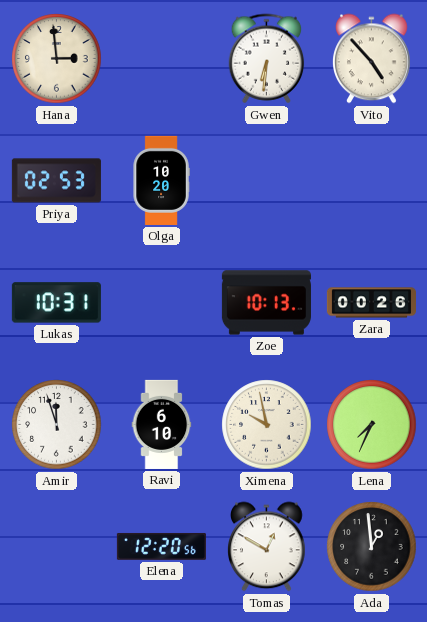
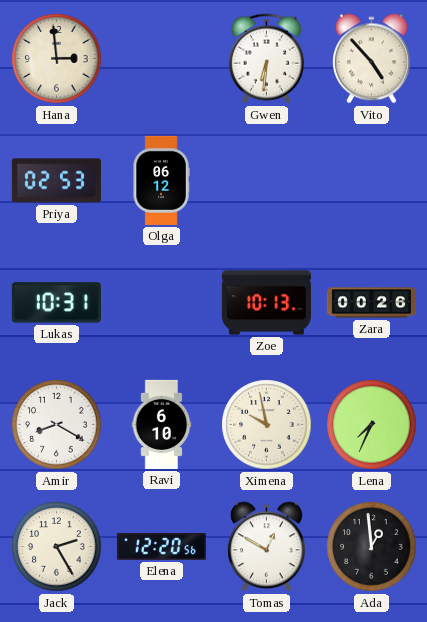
Olga: 10:20 -> 06:12
Amir: 11:57 -> 8:20
Jack: none -> 2:25
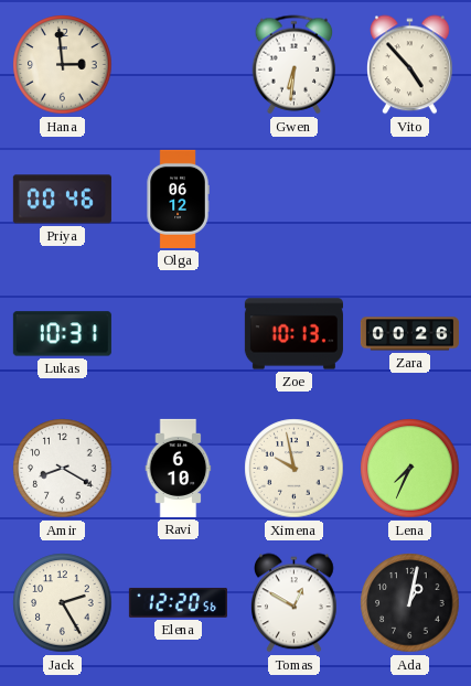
Priya: 02:53 -> 00:46
Ada: 12:59 -> 1:02
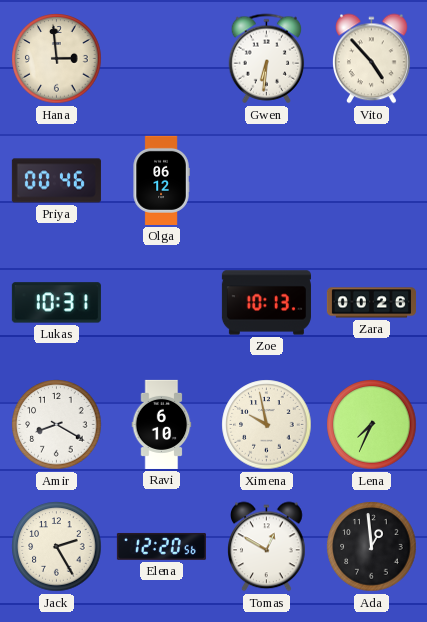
Ada: 1:02 -> 12:59
